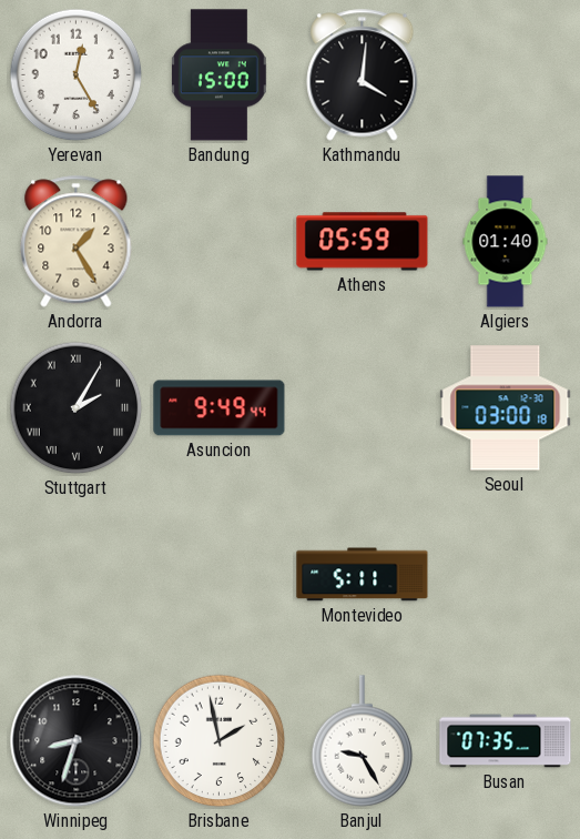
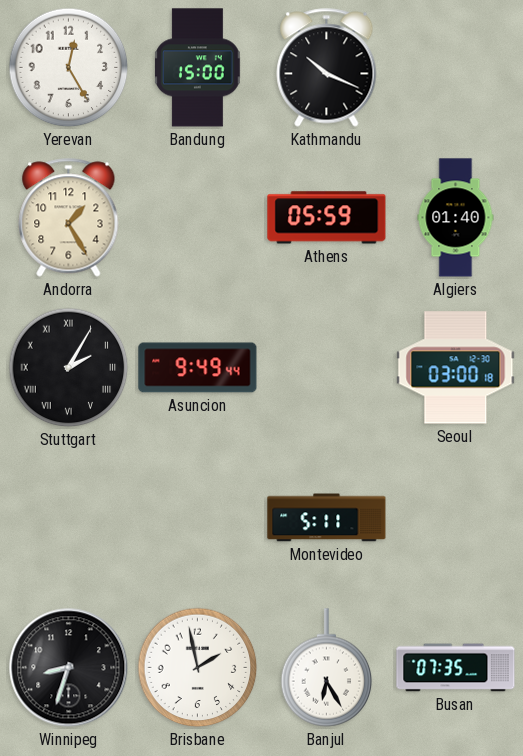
Kathmandu: 4:01 -> 10:19
Banjul: 9:25 -> 6:25
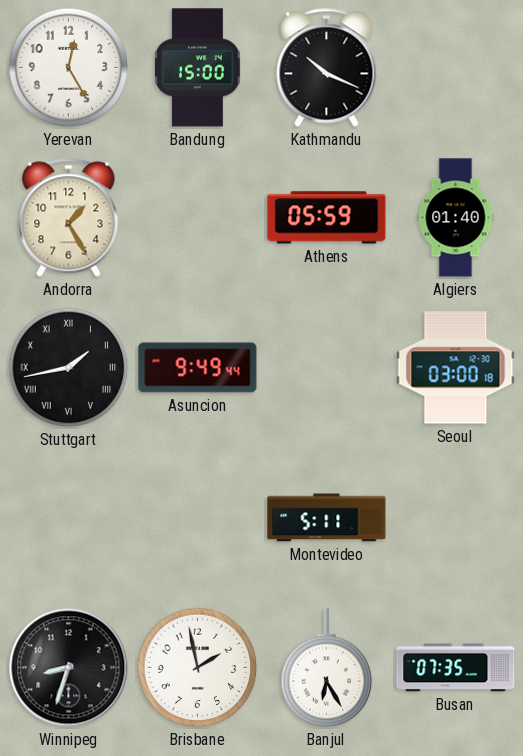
Stuttgart: 2:05 -> 1:43
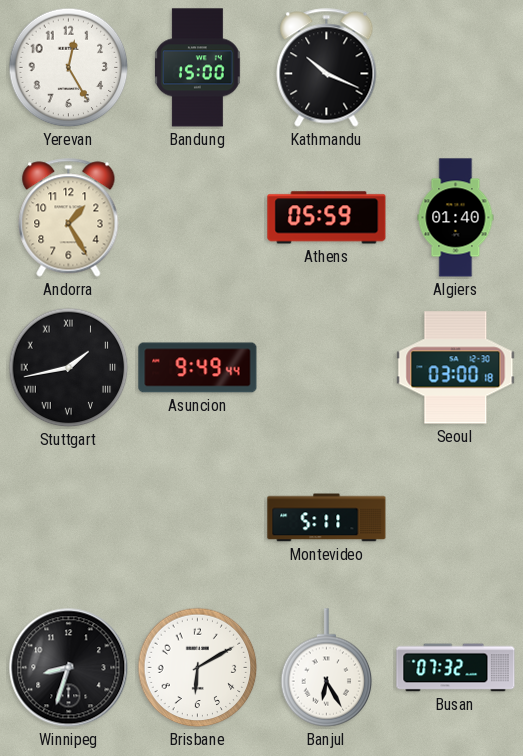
Brisbane: 1:58 -> 6:10
Busan: 07:35 -> 07:32
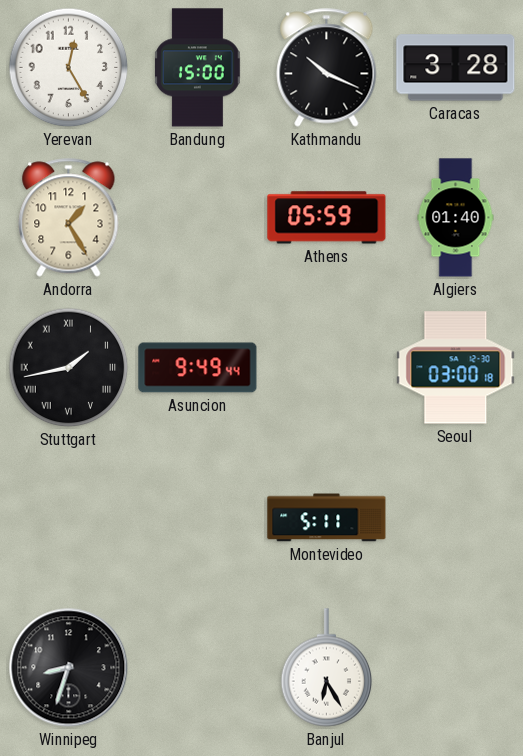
Caracas: none -> 3:28
Brisbane: 6:10 -> none
Busan: 07:32 -> none
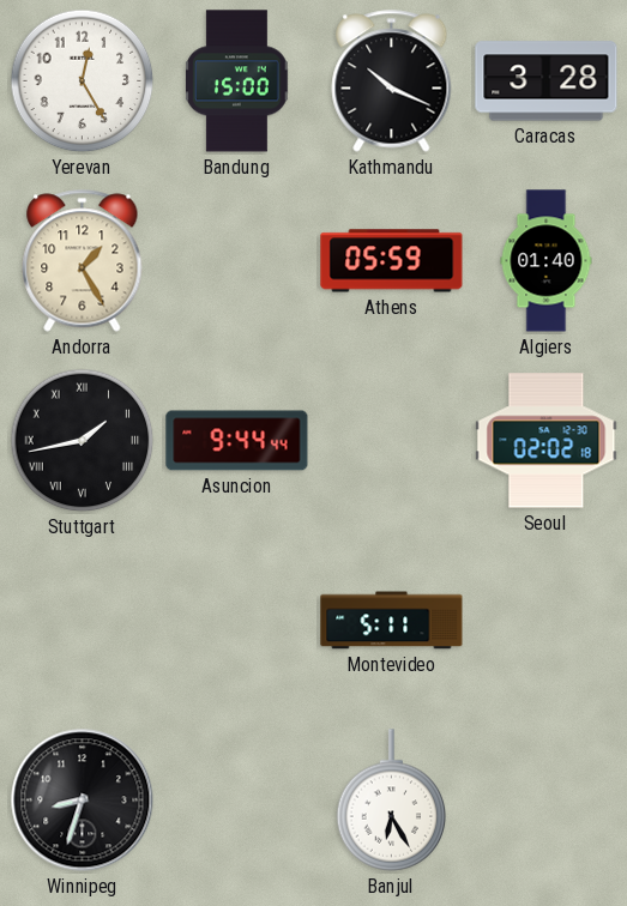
Asuncion: 9:49 -> 9:44
Seoul: 03:00 -> 02:02
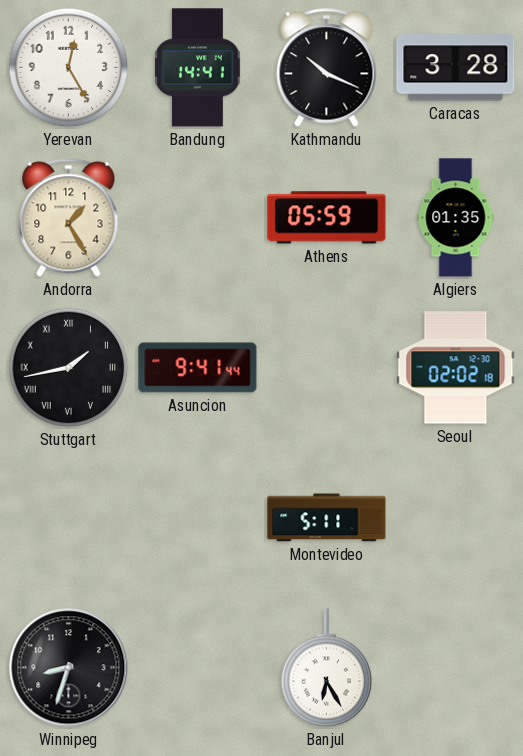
Bandung: 15:00 -> 14:41
Algiers: 01:40 -> 01:35
Asuncion: 9:44 -> 9:41
